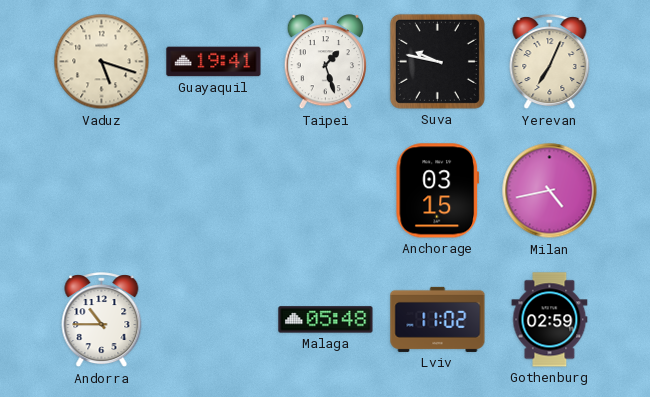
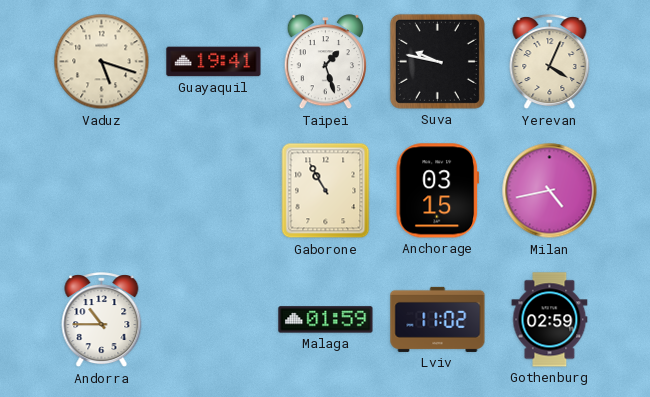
Yerevan: 7:04 -> 4:04
Gaborone: none -> 10:55
Malaga: 05:48 -> 01:59
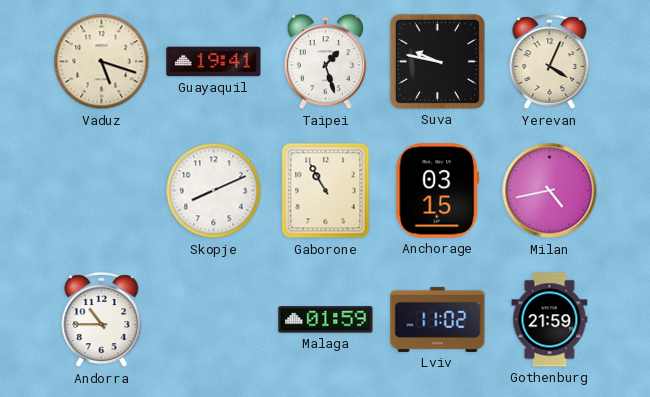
Skopje: none -> 8:11
Gothenburg: 02:59 -> 21:59
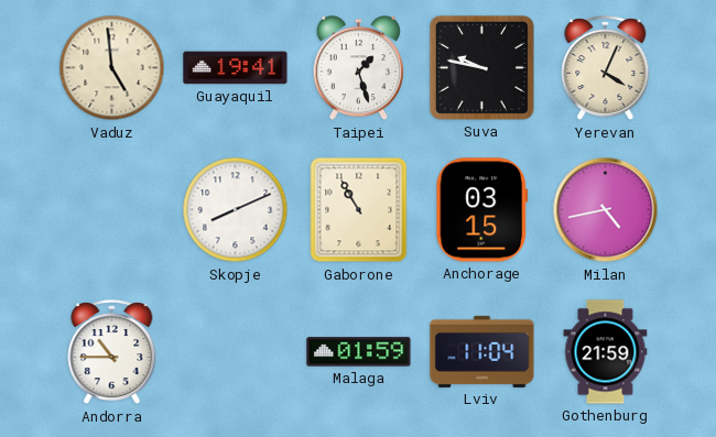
Vaduz: 5:18 -> 4:59
Lviv: 11:02 -> 11:04
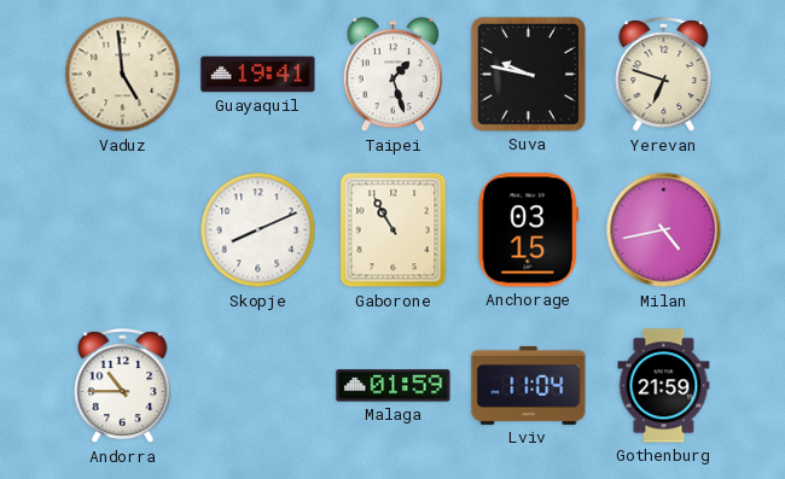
Yerevan: 4:04 -> 6:48
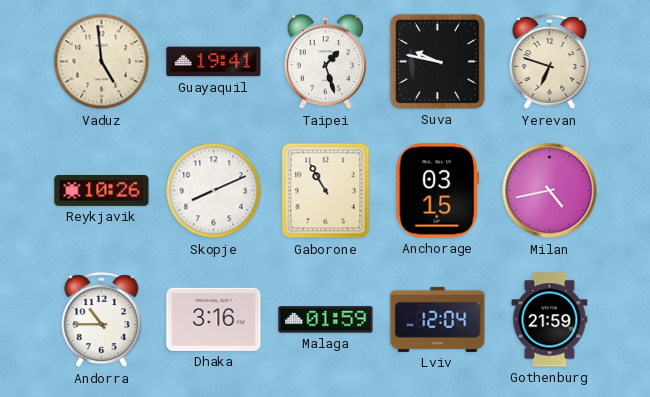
Reykjavik: none -> 10:26
Dhaka: none -> 3:16
Lviv: 11:04 -> 12:04
